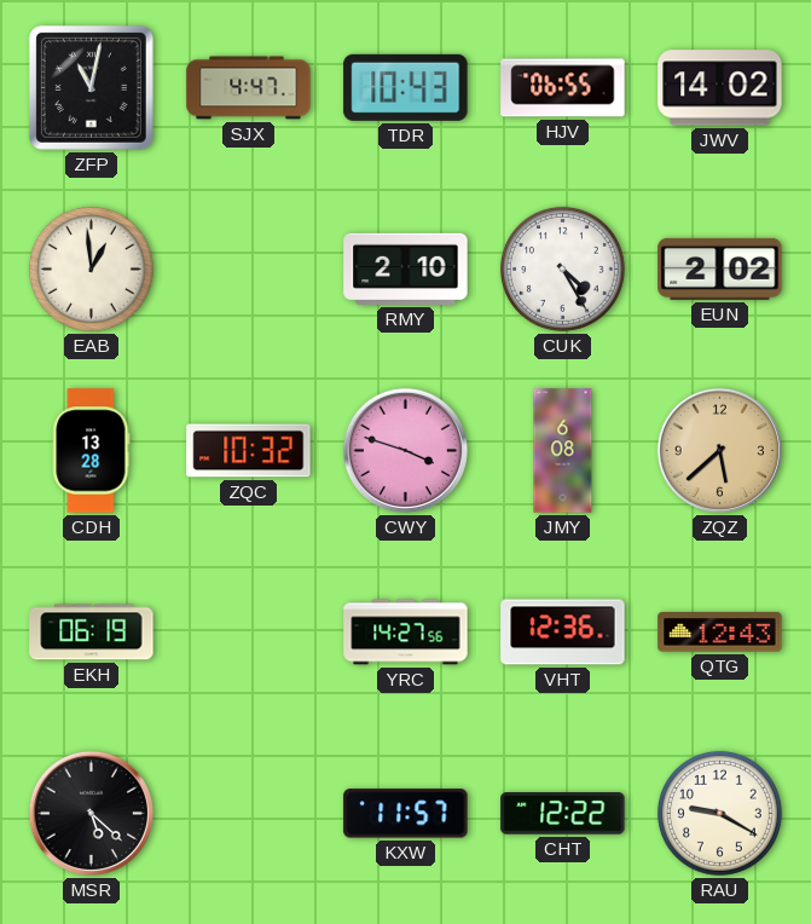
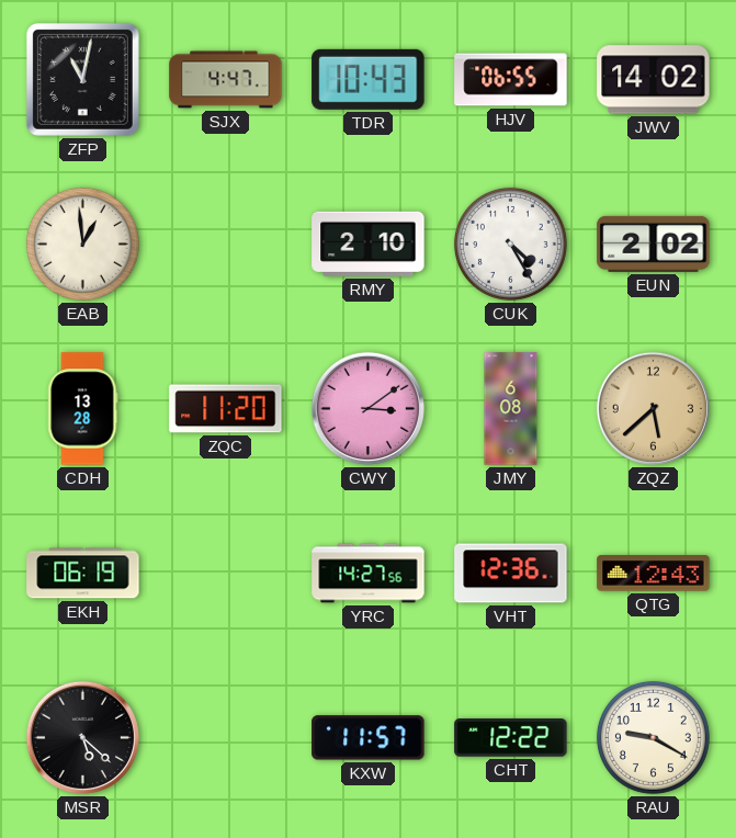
ZQC: 10:32 -> 11:20
CWY: 3:48 -> 3:09
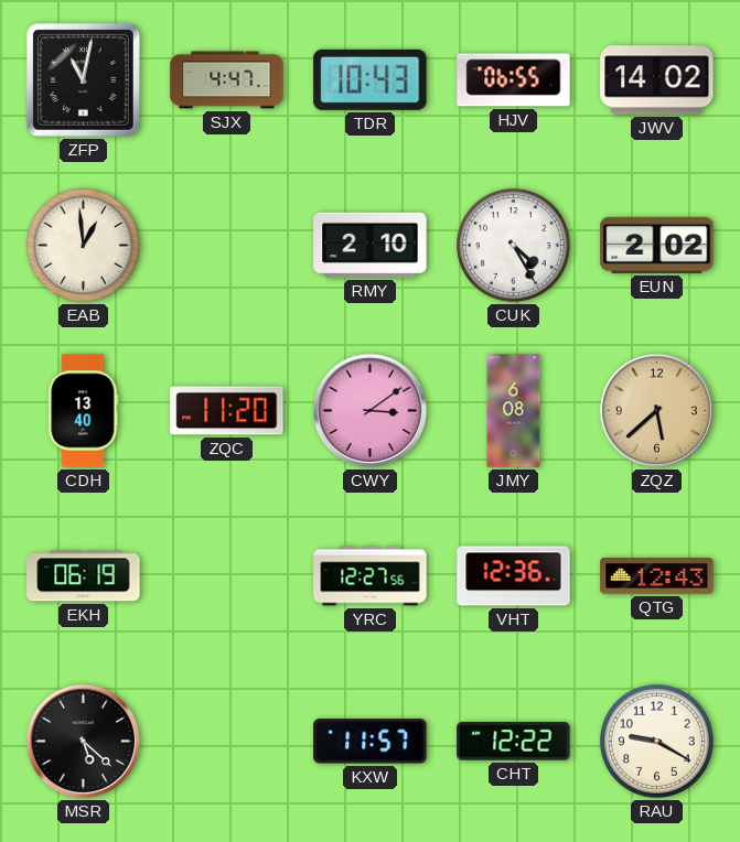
CDH: 13:28 -> 13:40
YRC: 14:27 -> 12:27
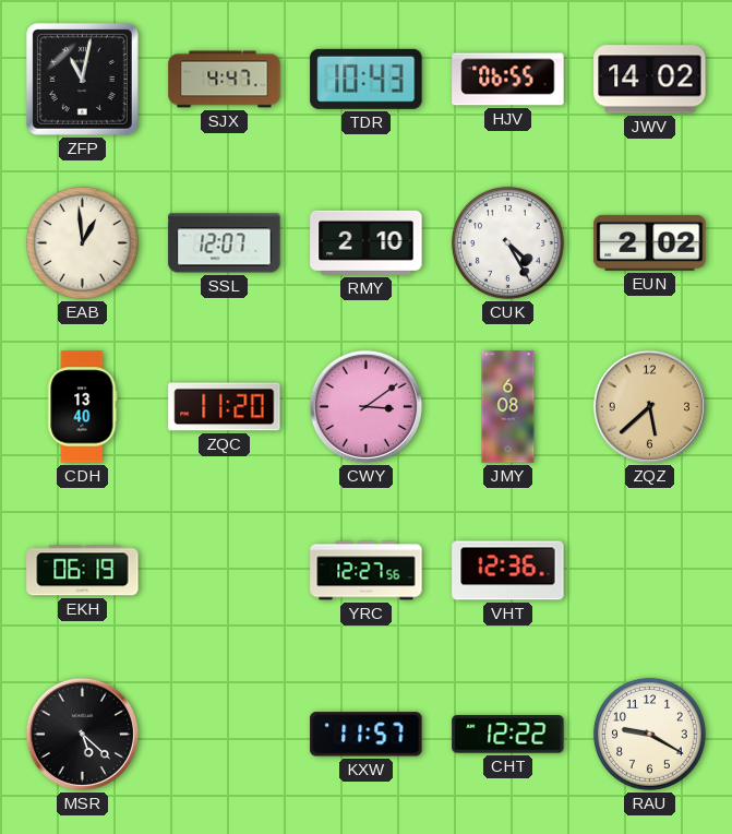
SSL: none -> 12:07
QTG: 12:43 -> none
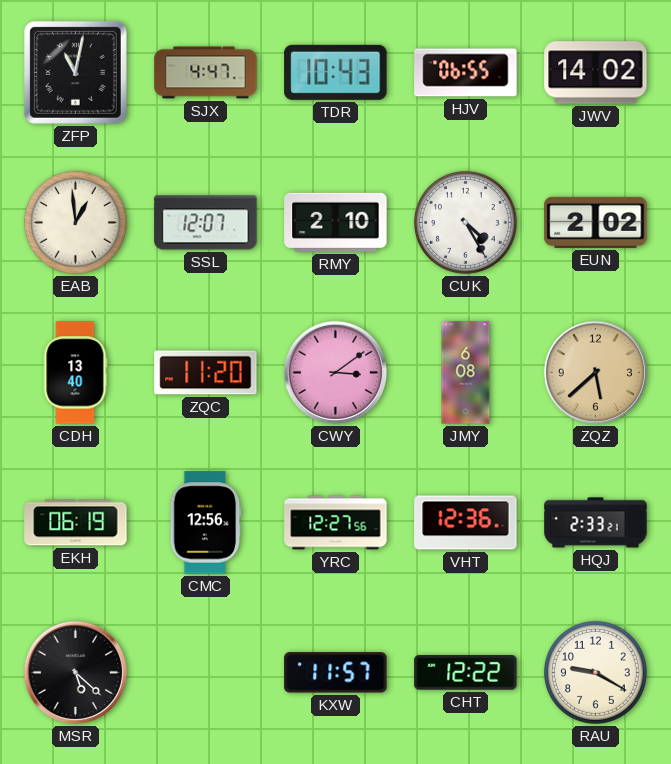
CMC: none -> 12:56
HQJ: none -> 2:33
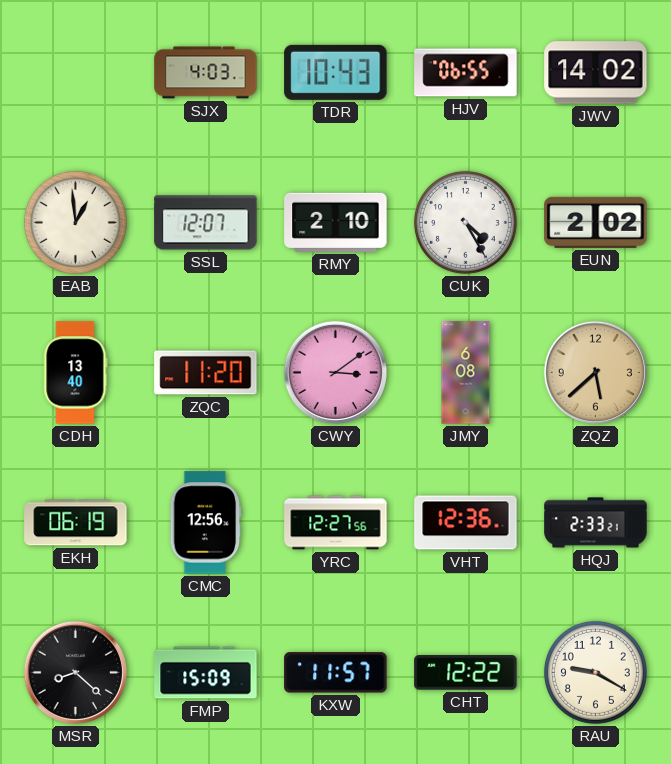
ZFP: 11:02 -> none
SJX: 4:47 -> 4:03
MSR: 5:22 -> 8:22
FMP: none -> 15:09
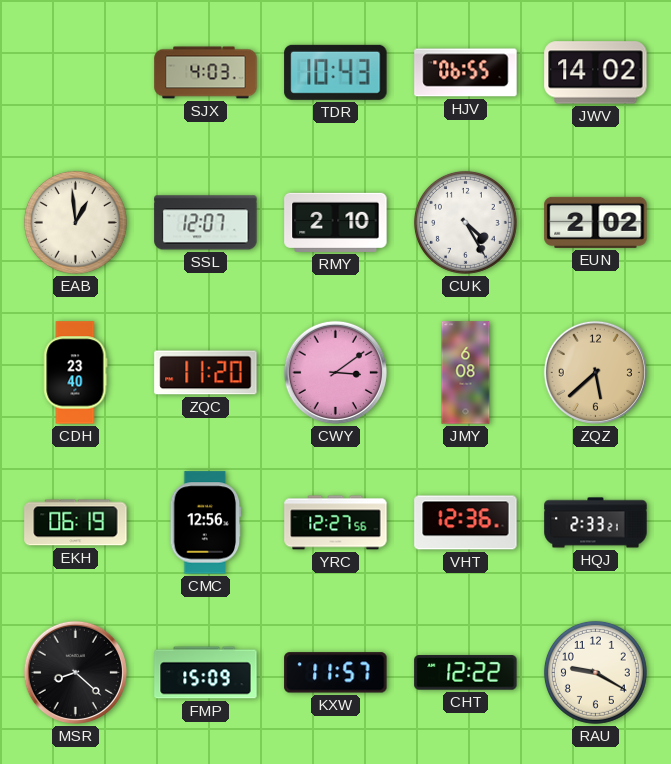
CDH: 13:40 -> 23:40
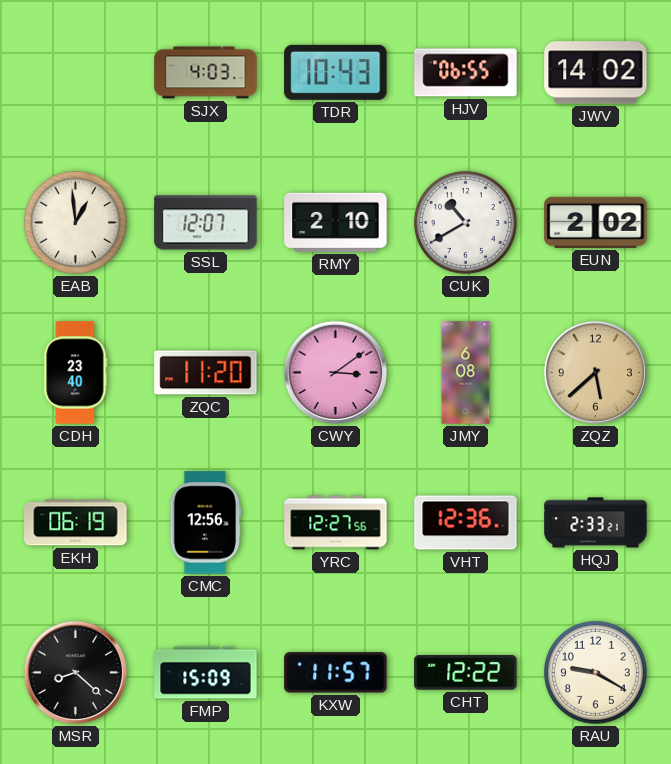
CUK: 4:25 -> 10:40
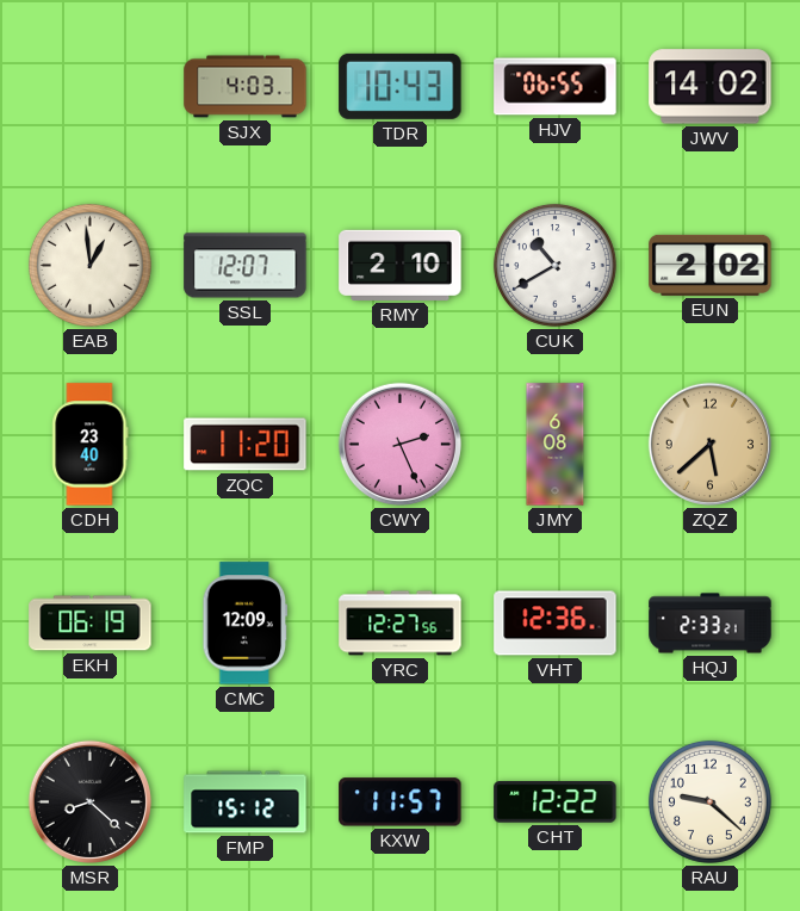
CWY: 3:09 -> 2:26
CMC: 12:56 -> 12:09
FMP: 15:09 -> 15:12
RAU: 9:20 -> 9:22
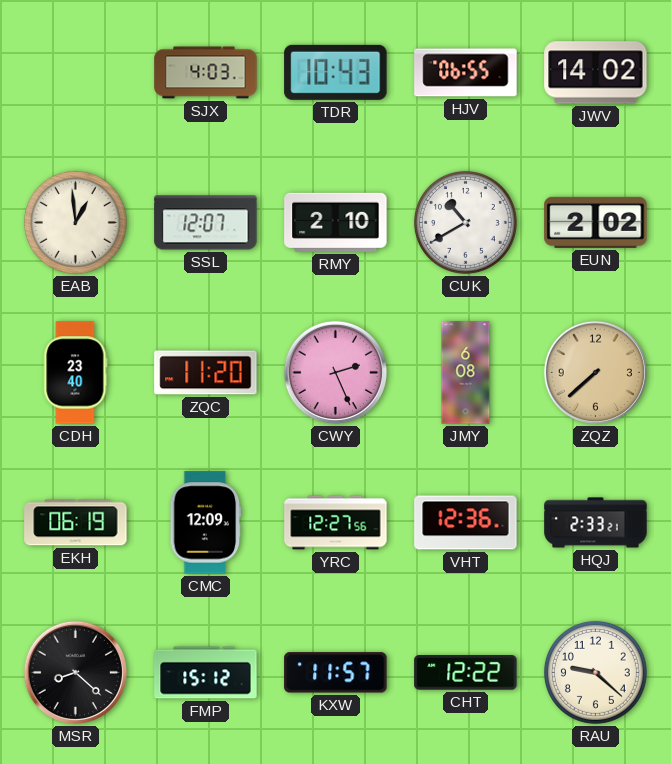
ZQZ: 5:38 -> 7:38
